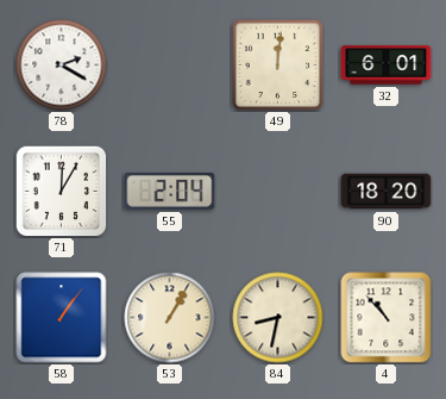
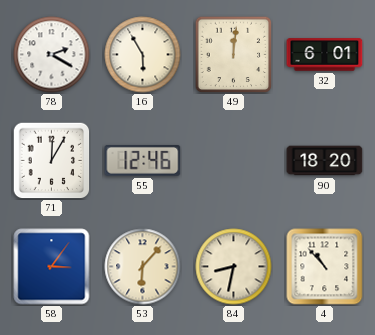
16: none -> 5:55
55: 2:04 -> 12:46
58: 1:06 -> 3:06
53: 1:05 -> 6:07
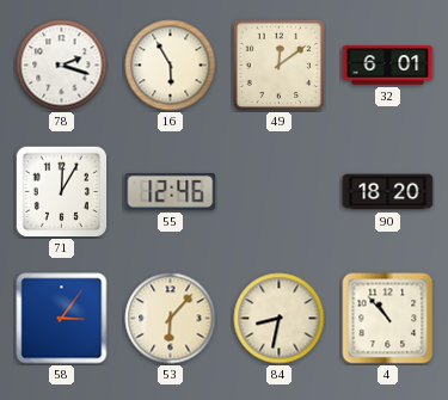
78: 2:20 -> 2:18
49: 12:01 -> 12:09
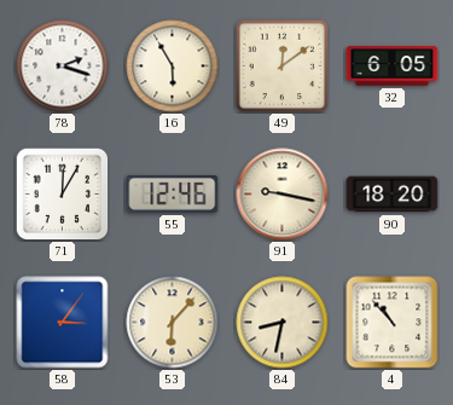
32: 6:01 -> 6:05
91: none -> 9:17
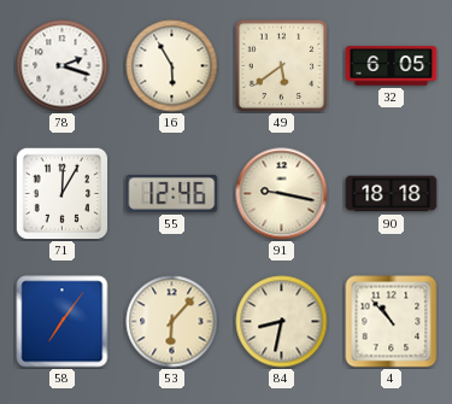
49: 12:09 -> 5:39
90: 18:20 -> 18:18
58: 3:06 -> 7:06
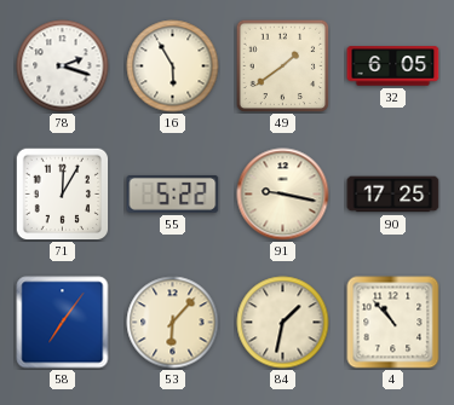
49: 5:39 -> 1:39
55: 12:46 -> 5:22
90: 18:18 -> 17:25
84: 8:32 -> 1:32
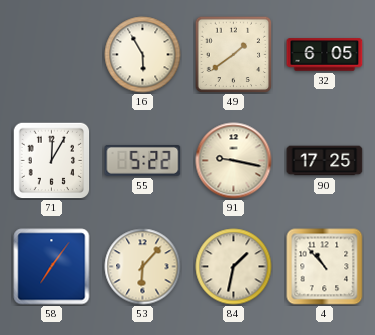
78: 2:18 -> none
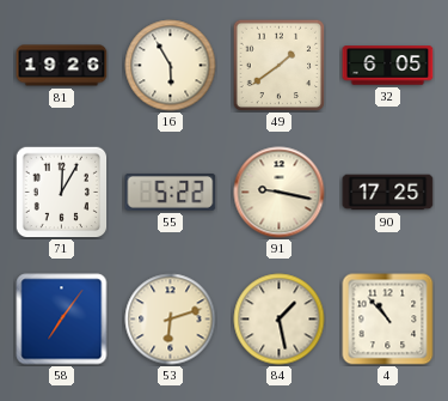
81: none -> 19:26
53: 6:07 -> 6:12
84: 1:32 -> 1:28
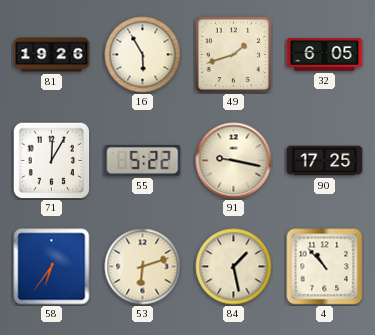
49: 1:39 -> 1:42
58: 7:06 -> 6:36
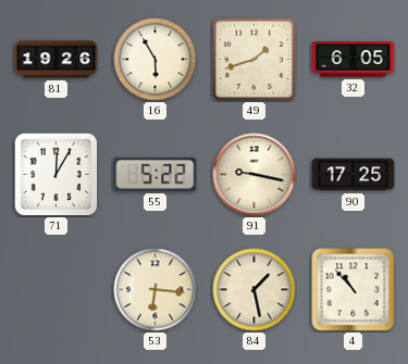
58: 6:36 -> none
53: 6:12 -> 6:16
